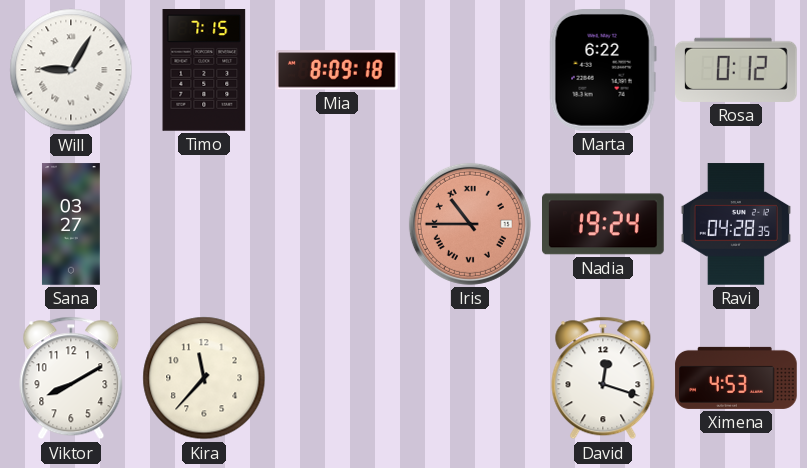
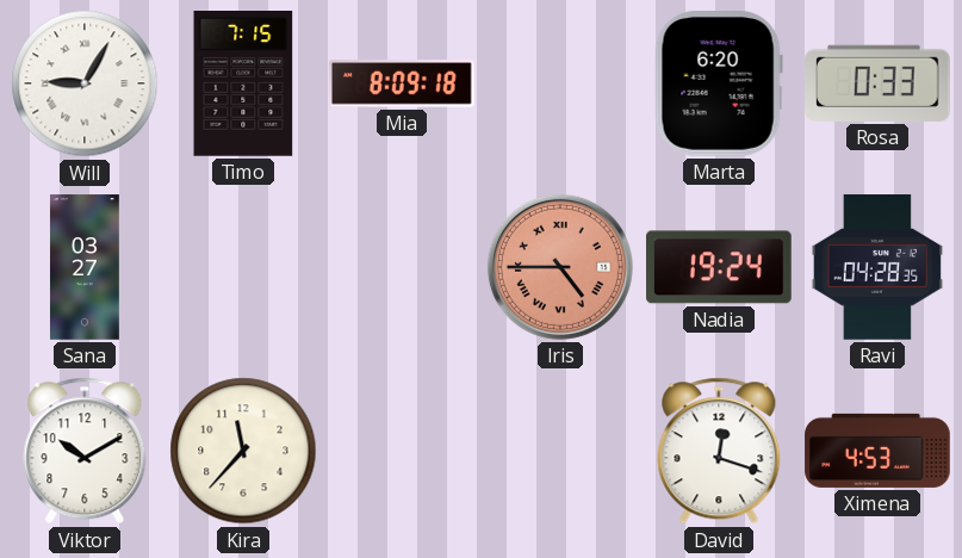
Marta: 6:22 -> 6:20
Rosa: 0:12 -> 0:33
Iris: 10:45 -> 4:45
Viktor: 8:10 -> 10:10
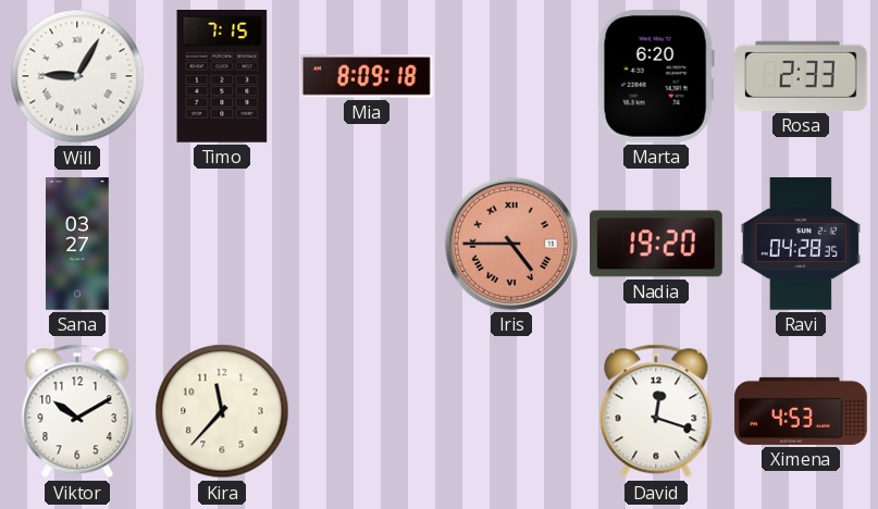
Rosa: 0:33 -> 2:33
Nadia: 19:24 -> 19:20
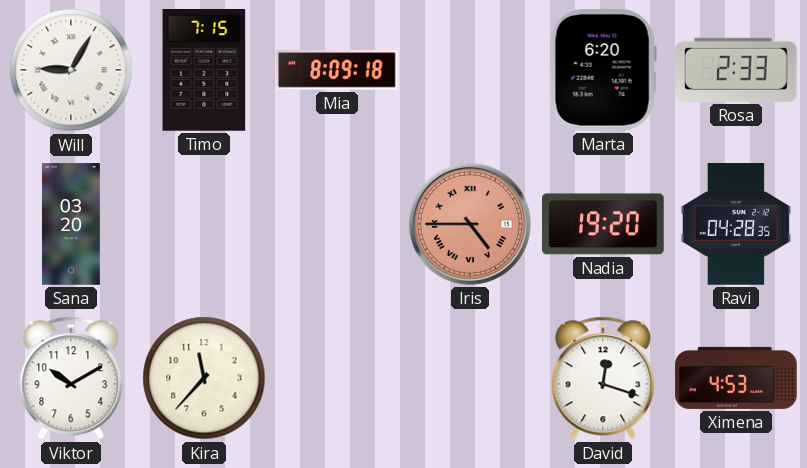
Sana: 03:27 -> 03:20
